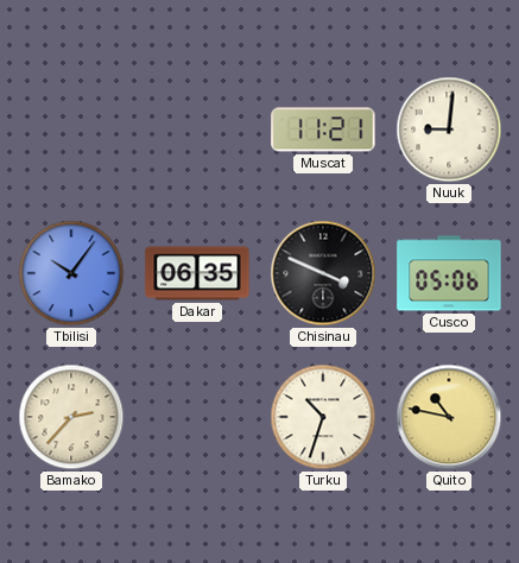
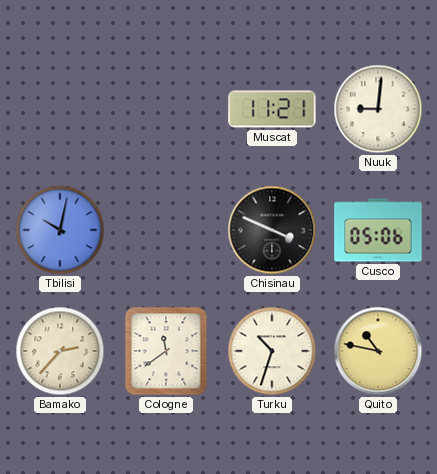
Tbilisi: 10:06 -> 10:02
Dakar: 06:35 -> none
Cologne: none -> 11:39
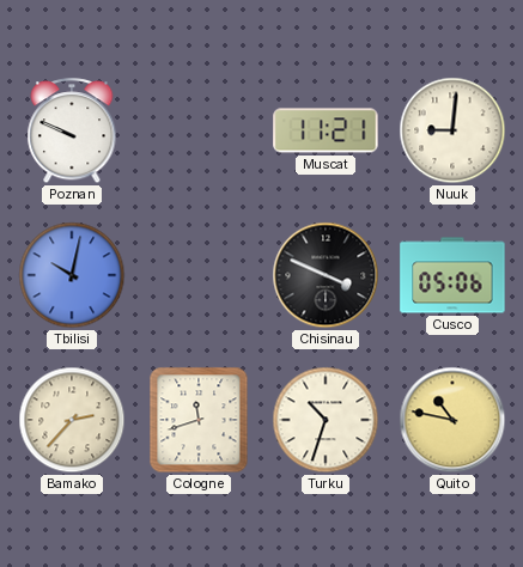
Poznan: none -> 9:49
Cologne: 11:39 -> 11:42
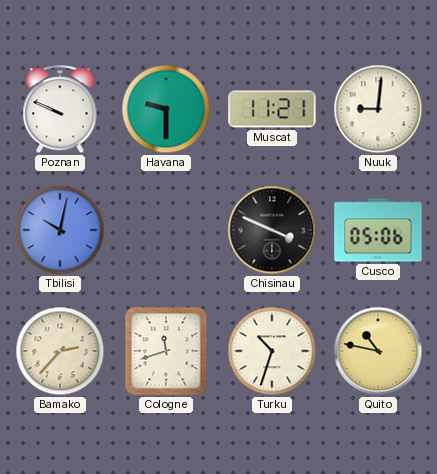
Havana: none -> 9:30
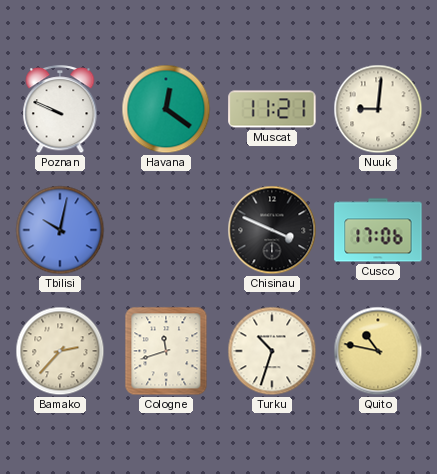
Havana: 9:30 -> 12:21
Cusco: 05:06 -> 17:06
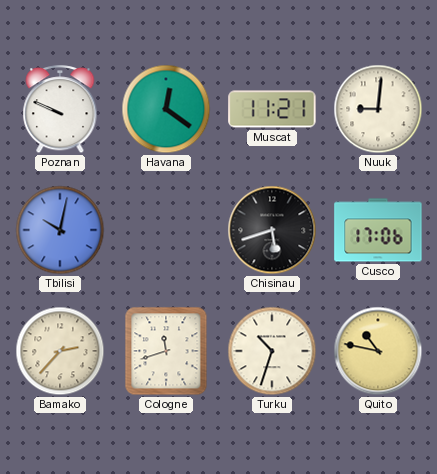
Chisinau: 3:49 -> 5:42
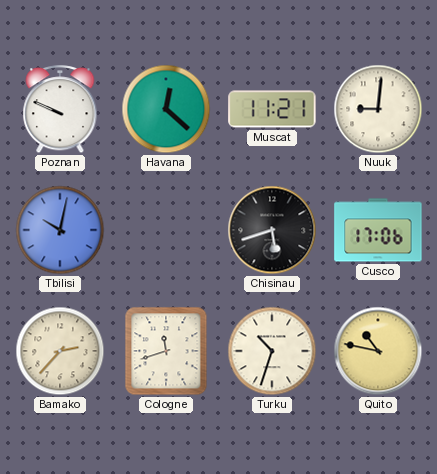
Havana: 12:21 -> 12:22
